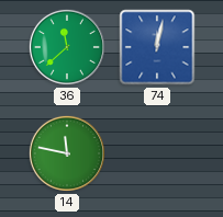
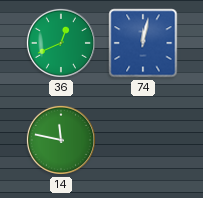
36: 11:38 -> 12:41
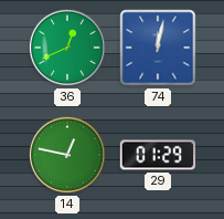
14: 11:47 -> 12:47
29: none -> 01:29
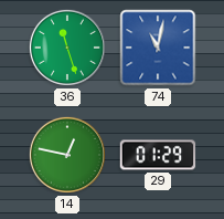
36: 12:41 -> 11:27
74: 12:02 -> 11:02
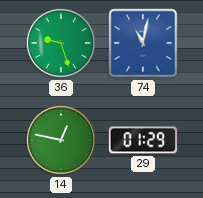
36: 11:27 -> 9:27
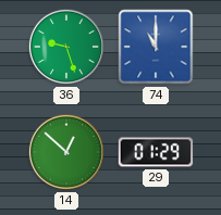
74: 11:02 -> 11:00
14: 12:47 -> 12:52
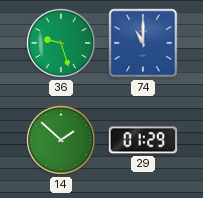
14: 12:52 -> 1:52
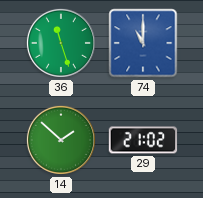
36: 9:27 -> 11:27
29: 01:29 -> 21:02
